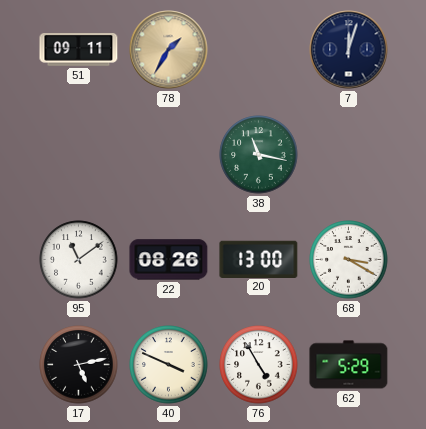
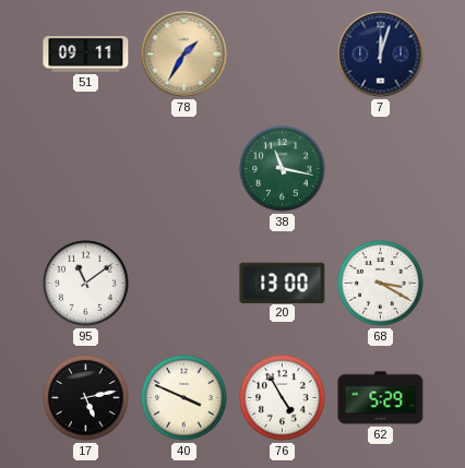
22: 08:26 -> none
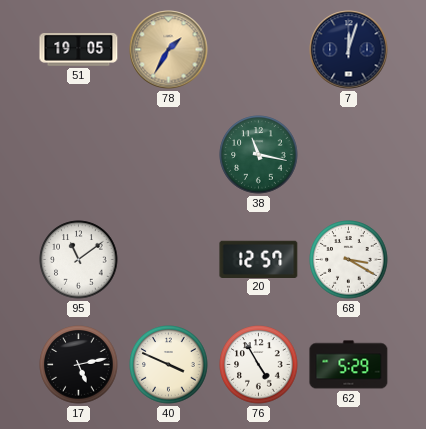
51: 09:11 -> 19:05
20: 13:00 -> 12:57
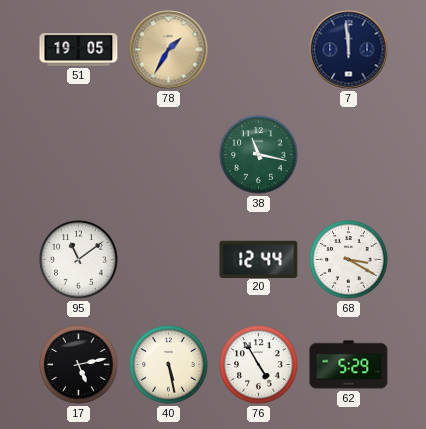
7: 12:03 -> 11:59
20: 12:57 -> 12:44
40: 3:49 -> 5:28
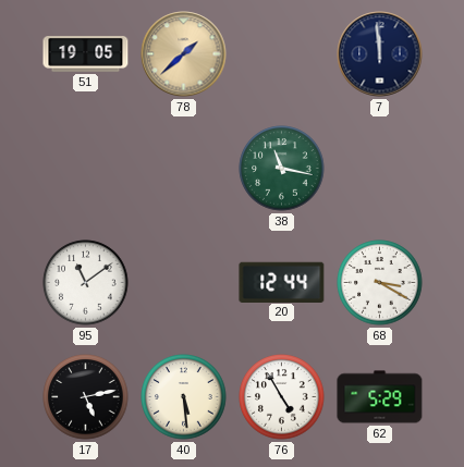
78: 1:35 -> 1:38
40: 5:28 -> 5:29
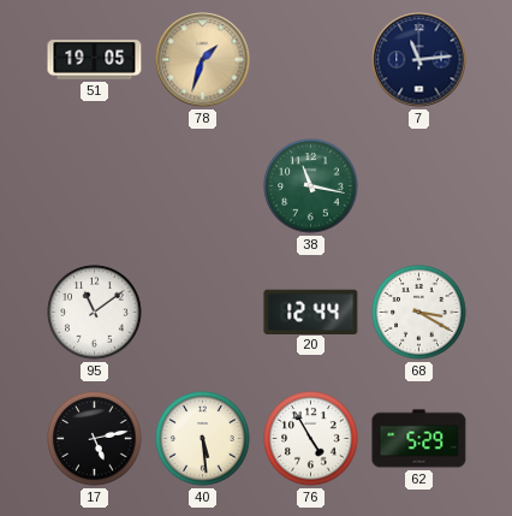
78: 1:38 -> 1:33
7: 11:59 -> 11:14
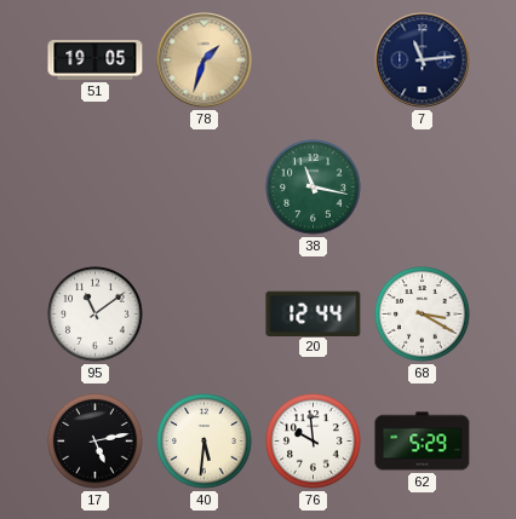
40: 5:29 -> 5:31
76: 4:55 -> 9:59
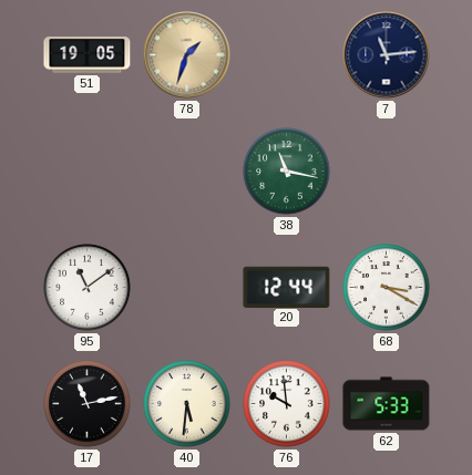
17: 5:13 -> 11:13
62: 5:29 -> 5:33
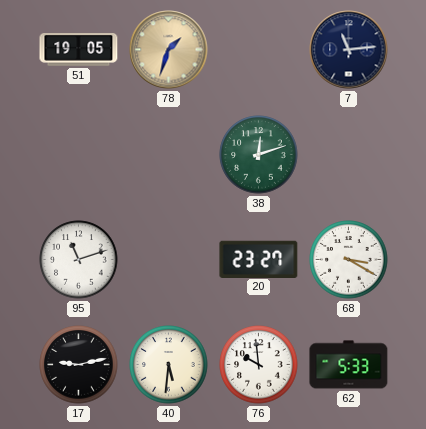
38: 11:17 -> 12:12
95: 11:09 -> 11:12
20: 12:44 -> 23:27
17: 11:13 -> 9:13
